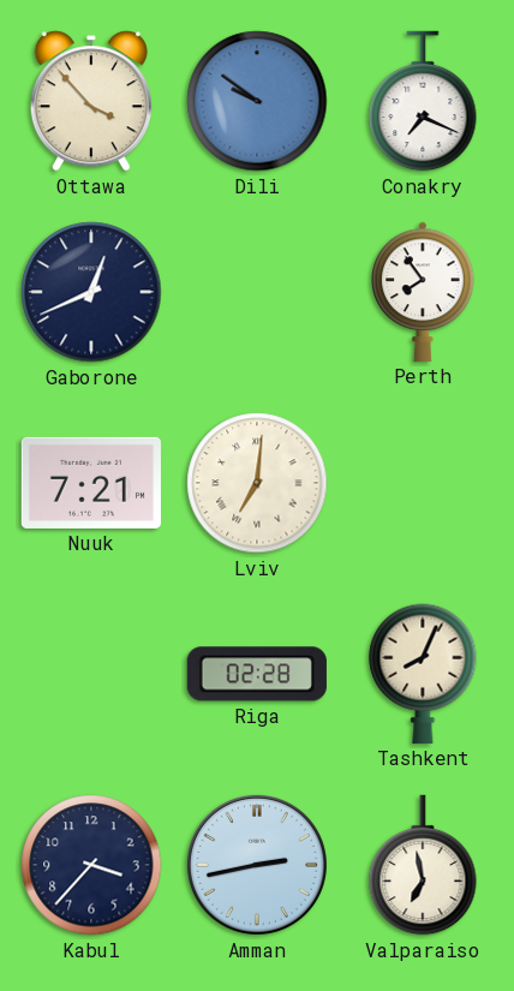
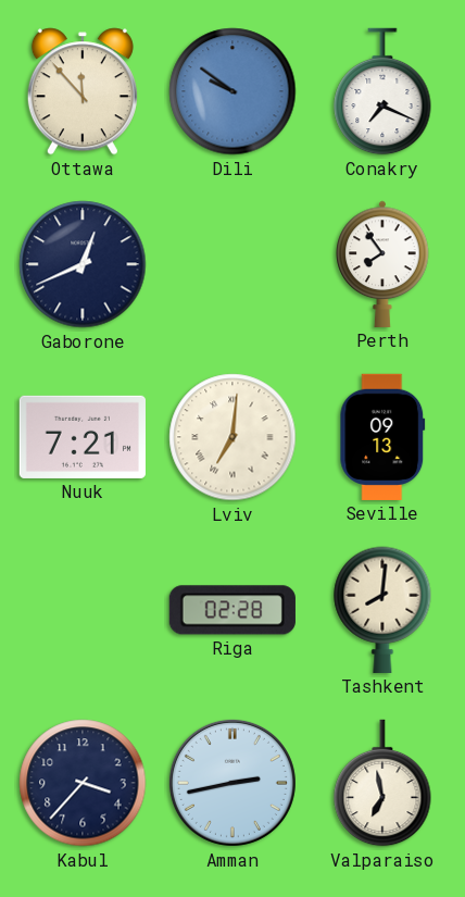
Ottawa: 3:53 -> 11:53
Seville: none -> 09:13
Tashkent: 8:04 -> 8:01
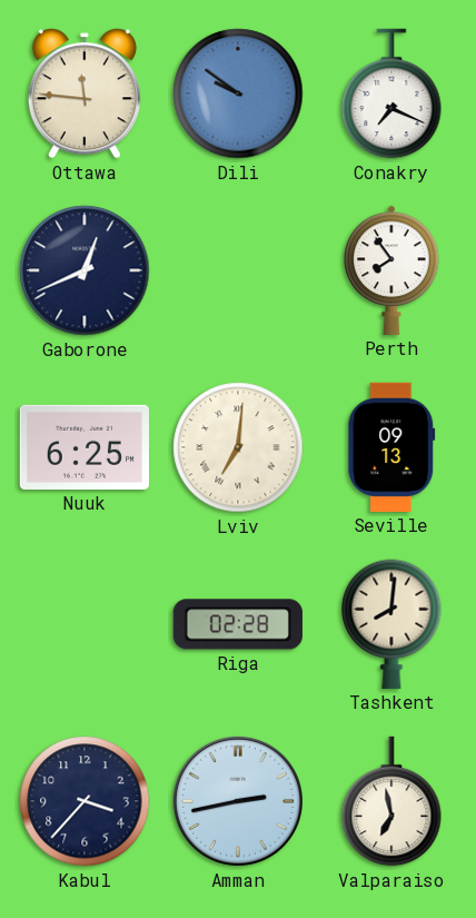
Ottawa: 11:53 -> 11:46
Nuuk: 7:21 -> 6:25
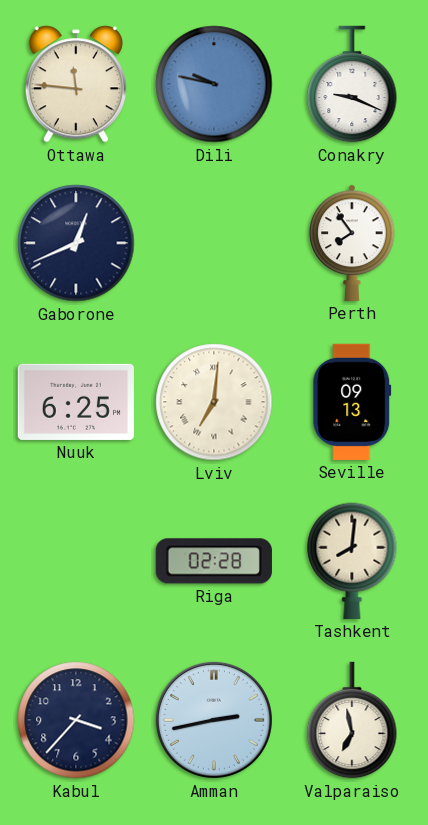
Dili: 9:51 -> 9:47
Conakry: 7:19 -> 9:19
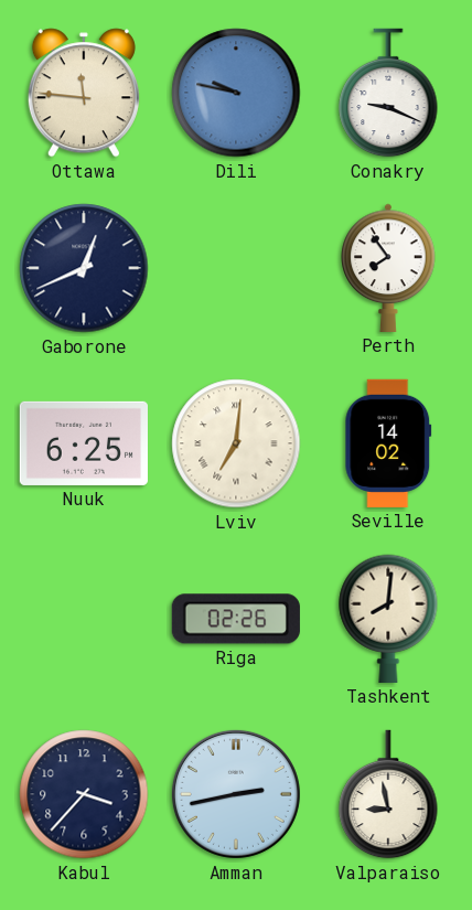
Seville: 09:13 -> 14:02
Riga: 02:28 -> 02:26
Valparaiso: 6:58 -> 8:58
